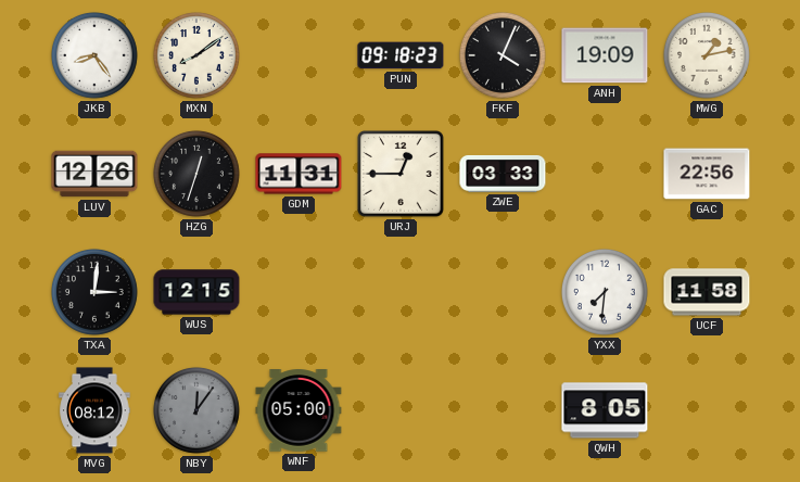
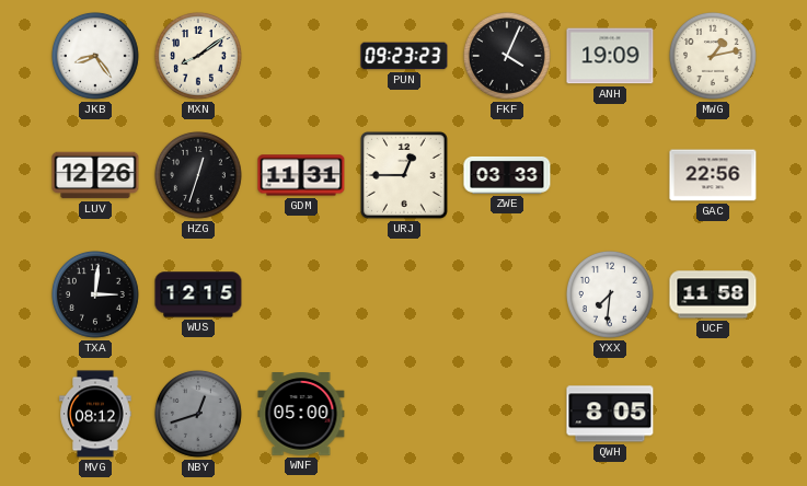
PUN: 09:18 -> 09:23
NBY: 12:06 -> 12:42
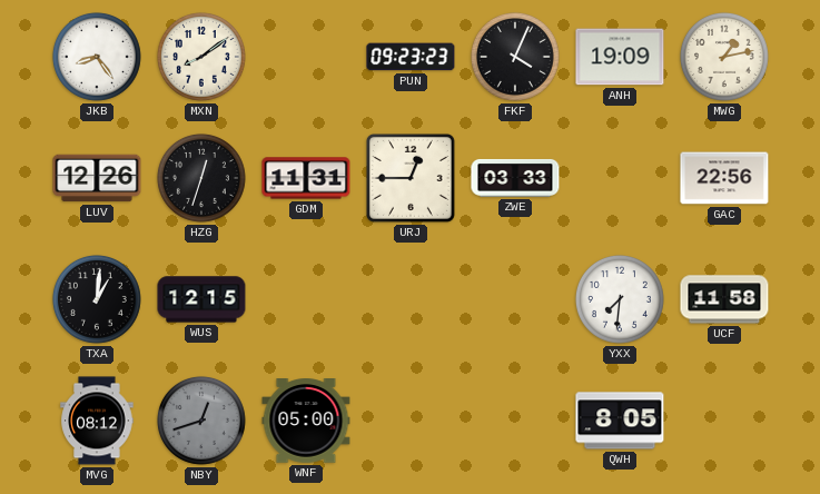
TXA: 3:01 -> 1:01
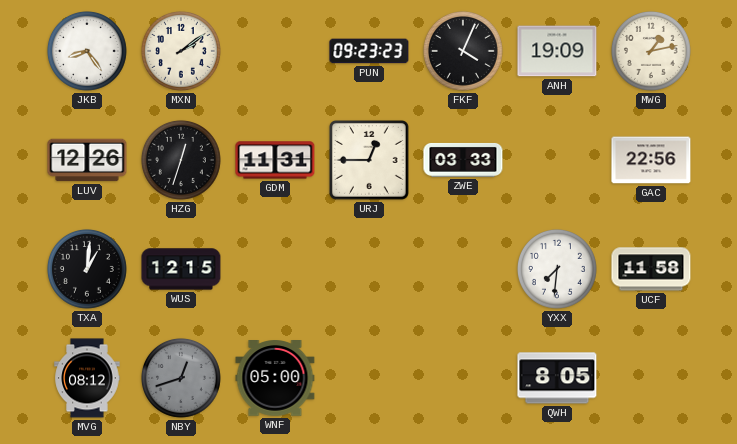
MXN: 8:09 -> 2:09
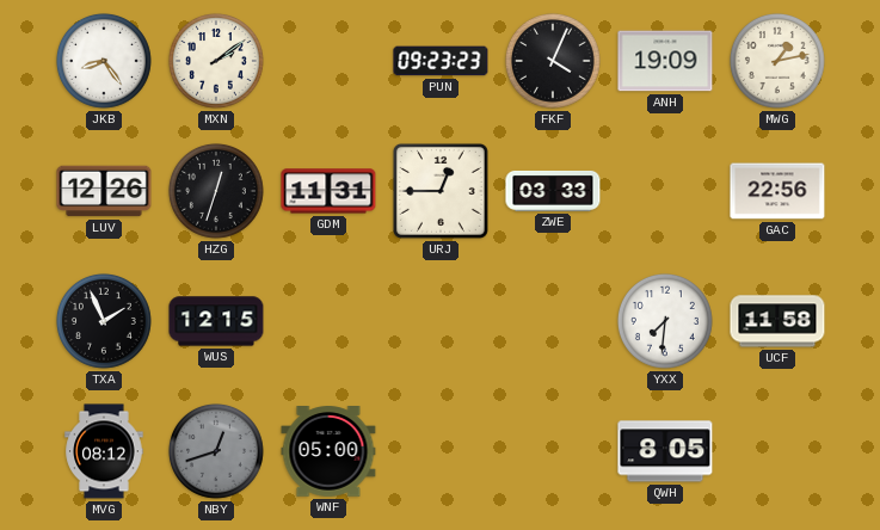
TXA: 1:01 -> 1:56
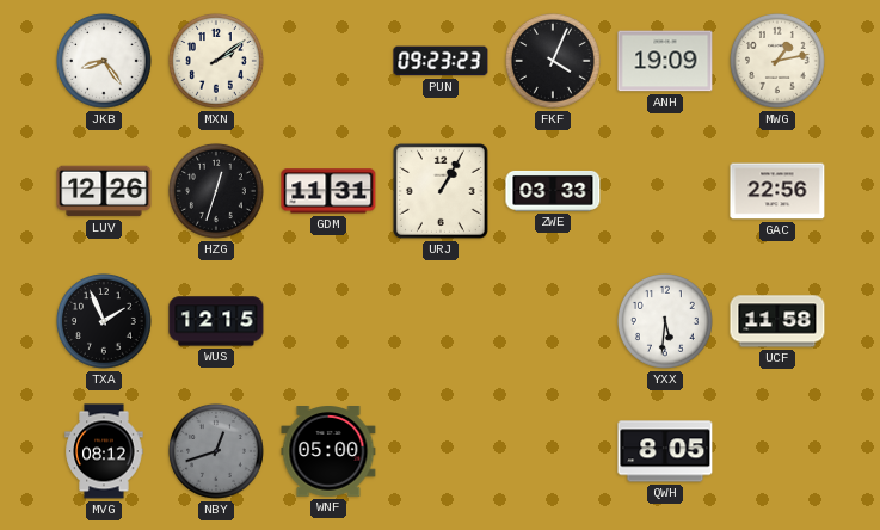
URJ: 12:45 -> 1:05
YXX: 7:31 -> 5:31
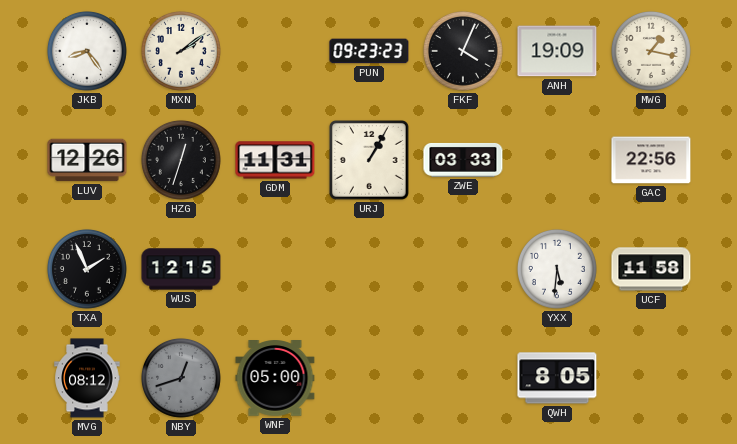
MWG: 1:13 -> 1:17
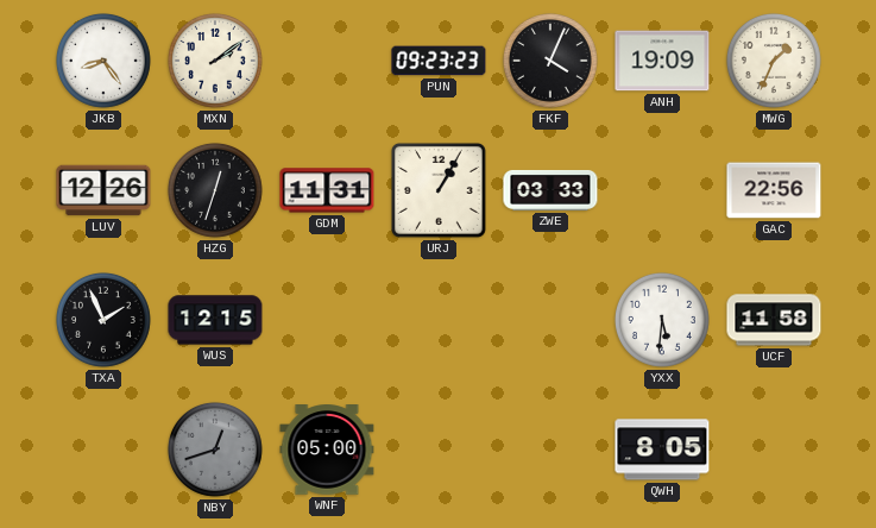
MWG: 1:17 -> 1:34
MVG: 08:12 -> none
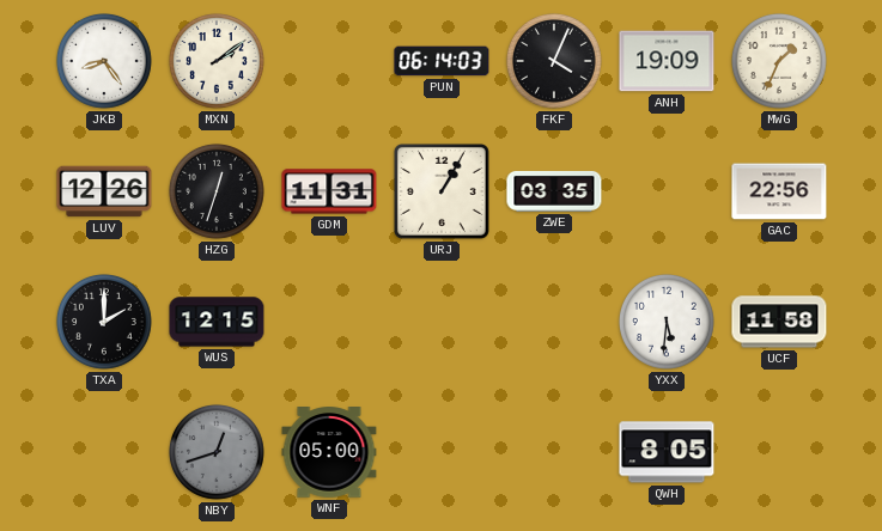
PUN: 09:23 -> 06:14
ZWE: 03:33 -> 03:35
TXA: 1:56 -> 2:00
